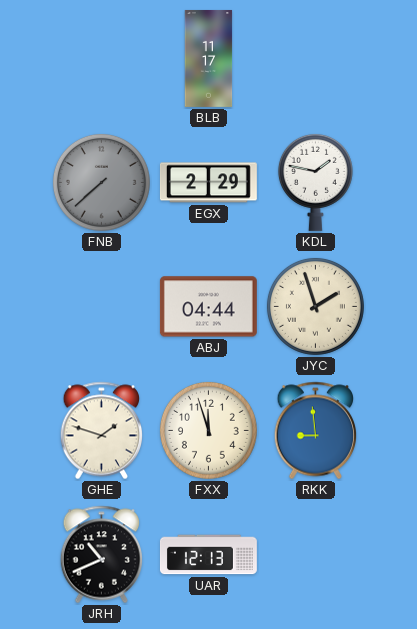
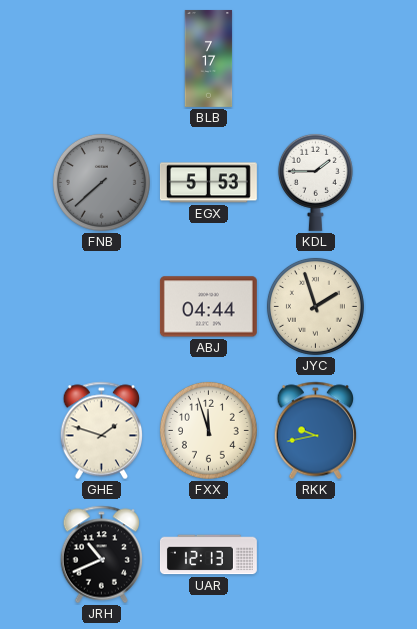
BLB: 11:17 -> 7:17
EGX: 2:29 -> 5:53
KDL: 1:47 -> 1:45
RKK: 8:59 -> 9:43
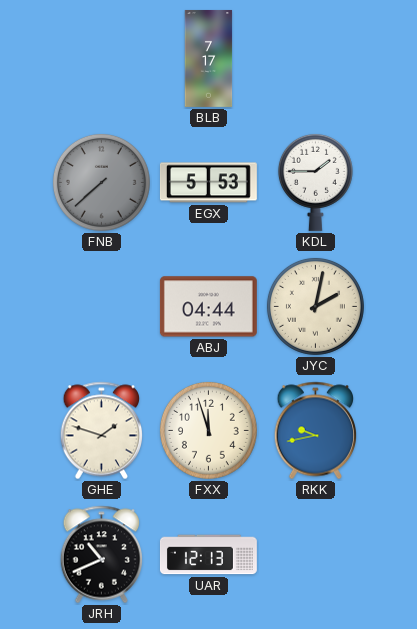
JYC: 1:57 -> 2:02
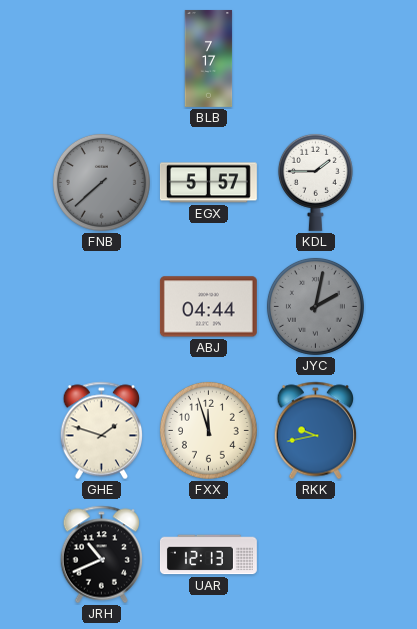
EGX: 5:53 -> 5:57
JYC dial: cream -> grey
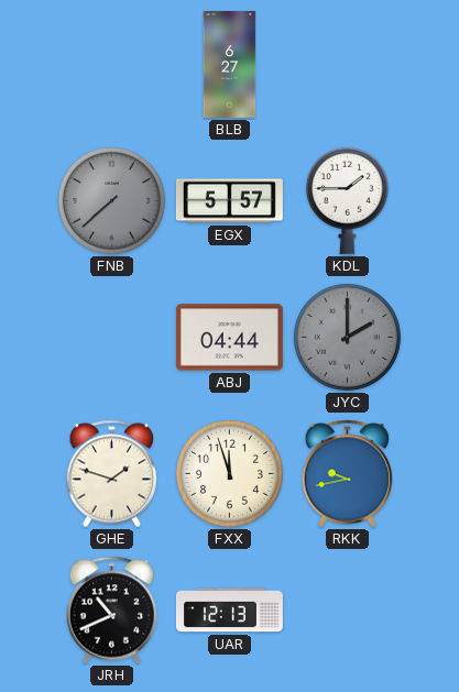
BLB: 7:17 -> 6:27
JYC: 2:02 -> 2:00
